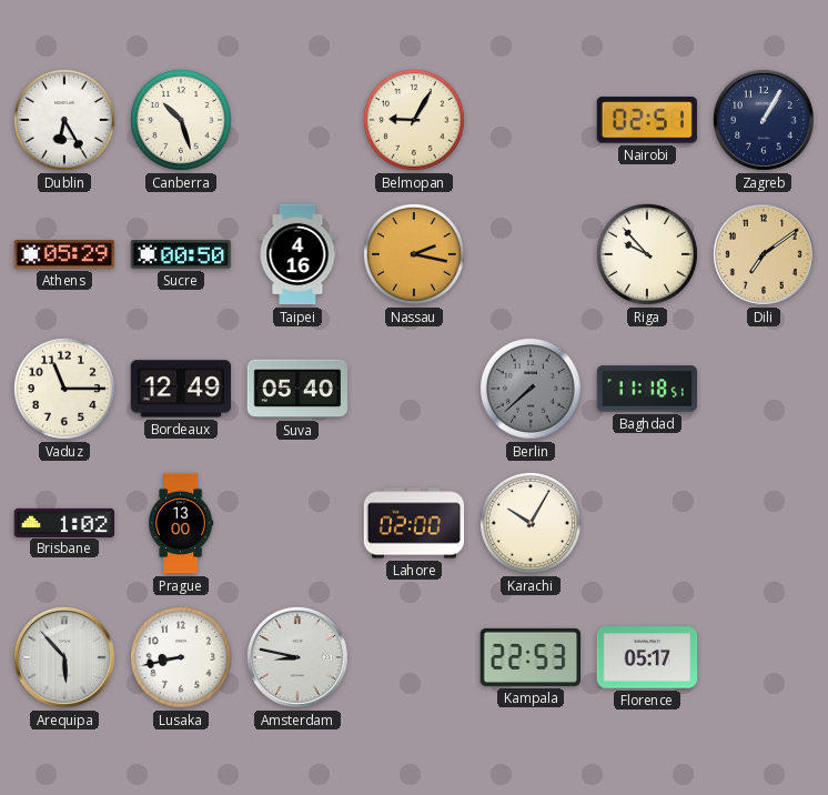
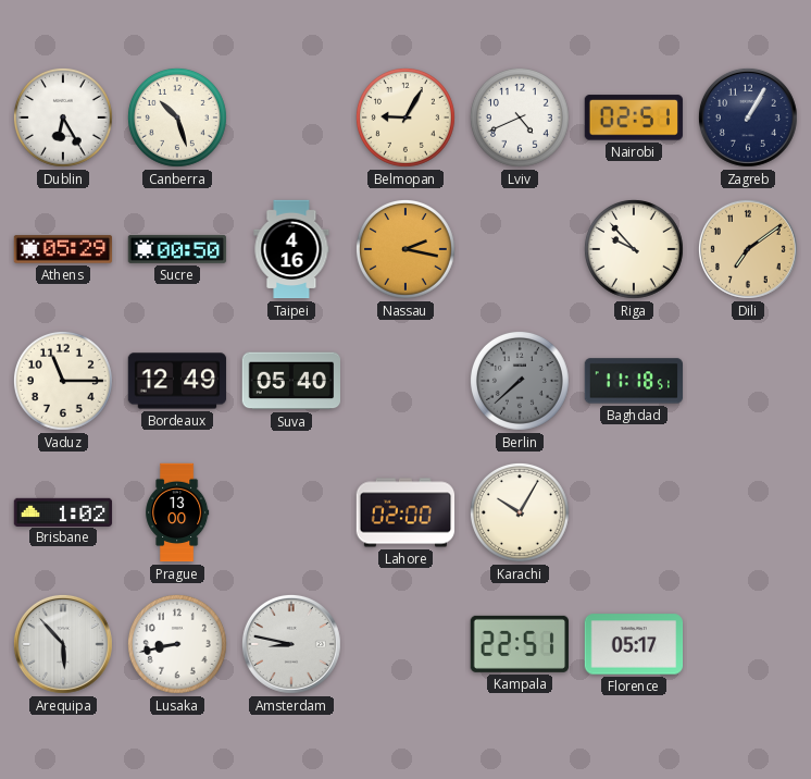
Lviv: none -> 4:41
Kampala: 22:53 -> 22:51
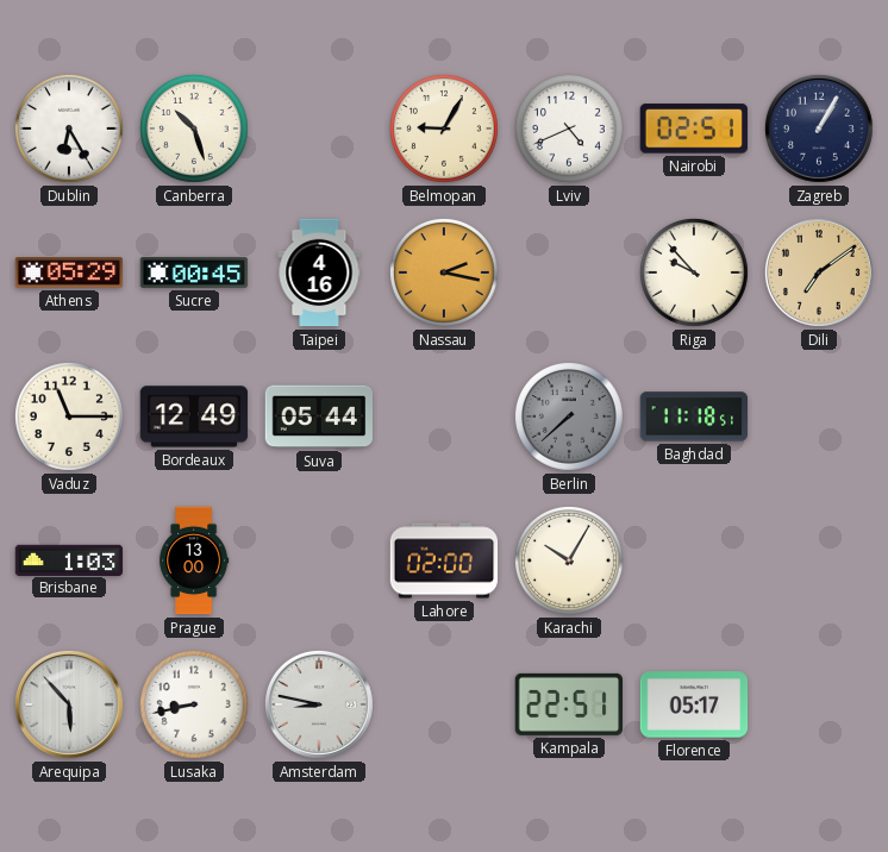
Sucre: 00:50 -> 00:45
Suva: 05:40 -> 05:44
Brisbane: 1:02 -> 1:03
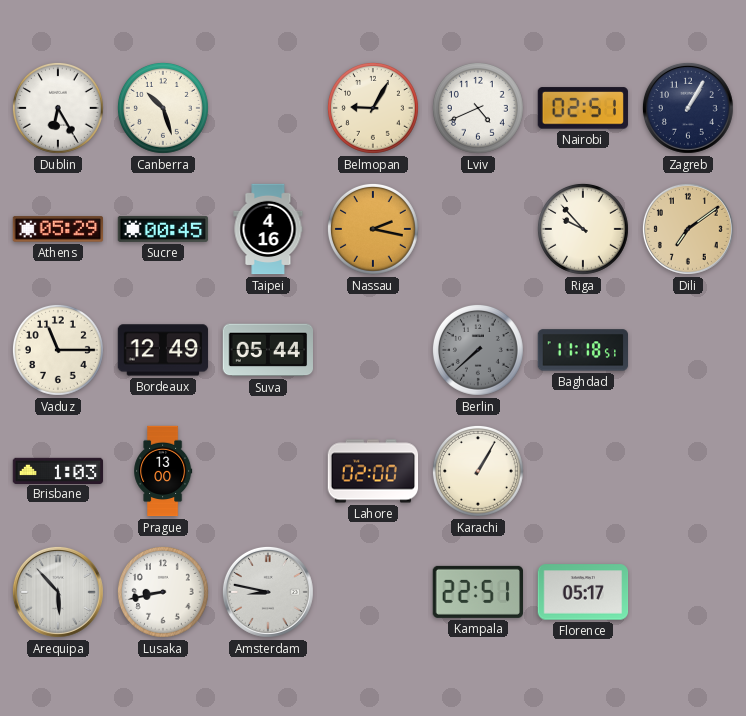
Karachi: 10:05 -> 1:05
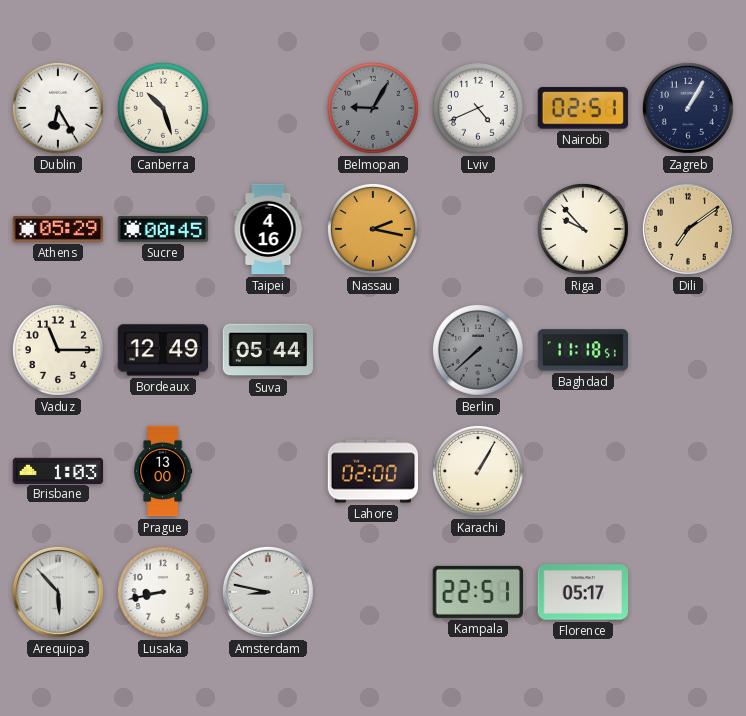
Belmopan dial: cream -> grey
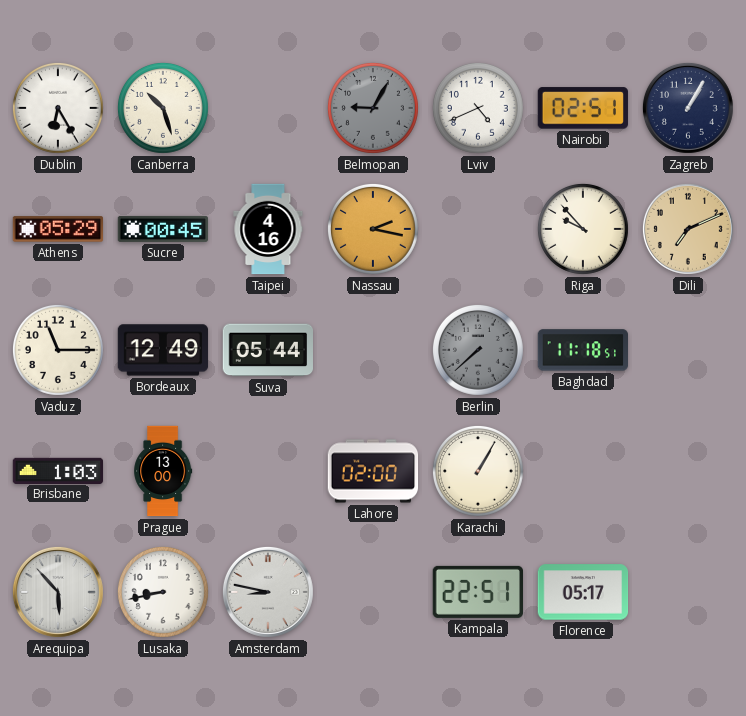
Dili: 7:09 -> 7:11
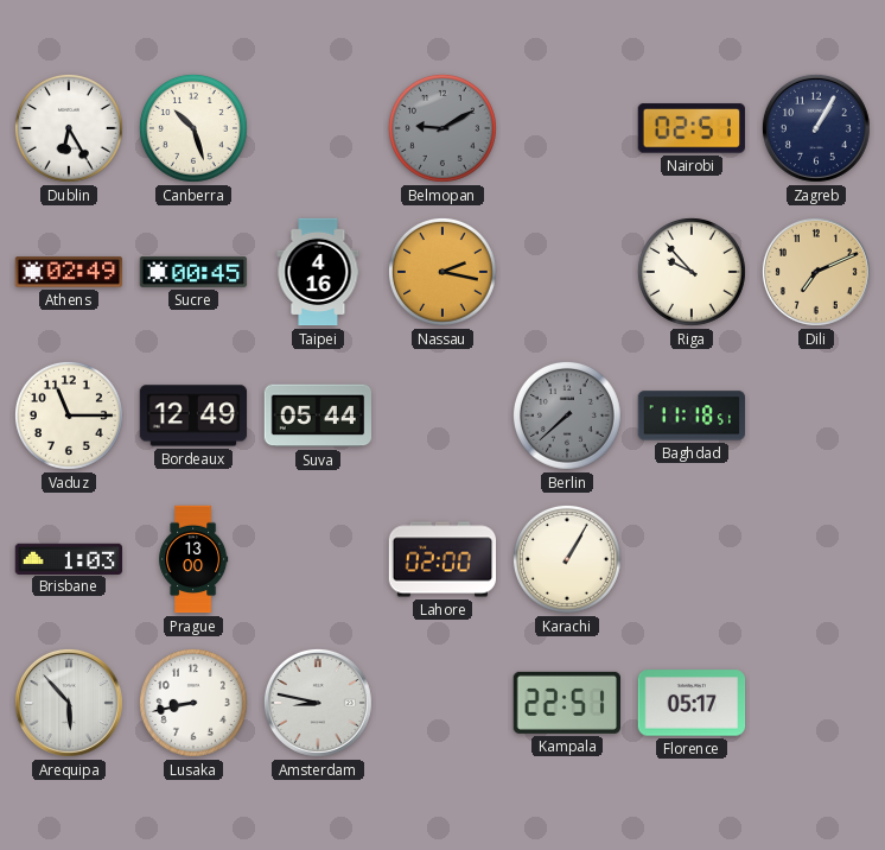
Belmopan: 9:05 -> 9:10
Lviv: 4:41 -> none
Athens: 05:29 -> 02:49
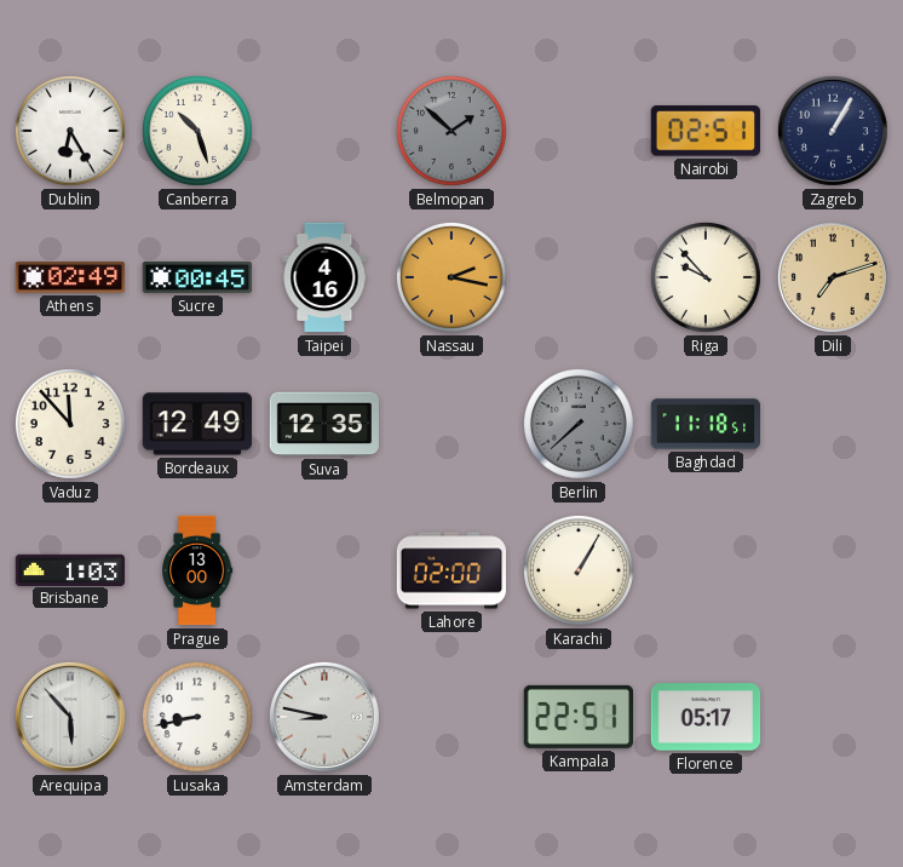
Belmopan: 9:10 -> 1:52
Dili: 7:11 -> 7:12
Vaduz: 11:15 -> 11:53
Suva: 05:44 -> 12:35
